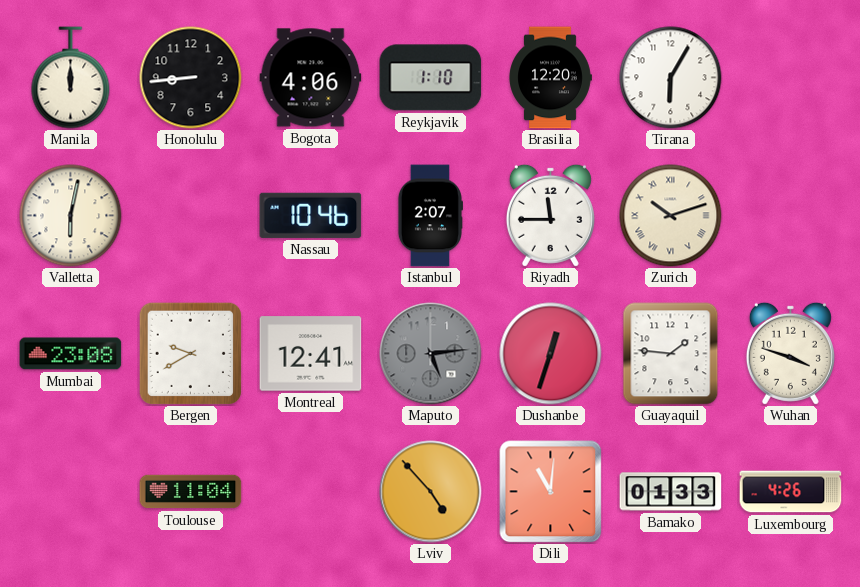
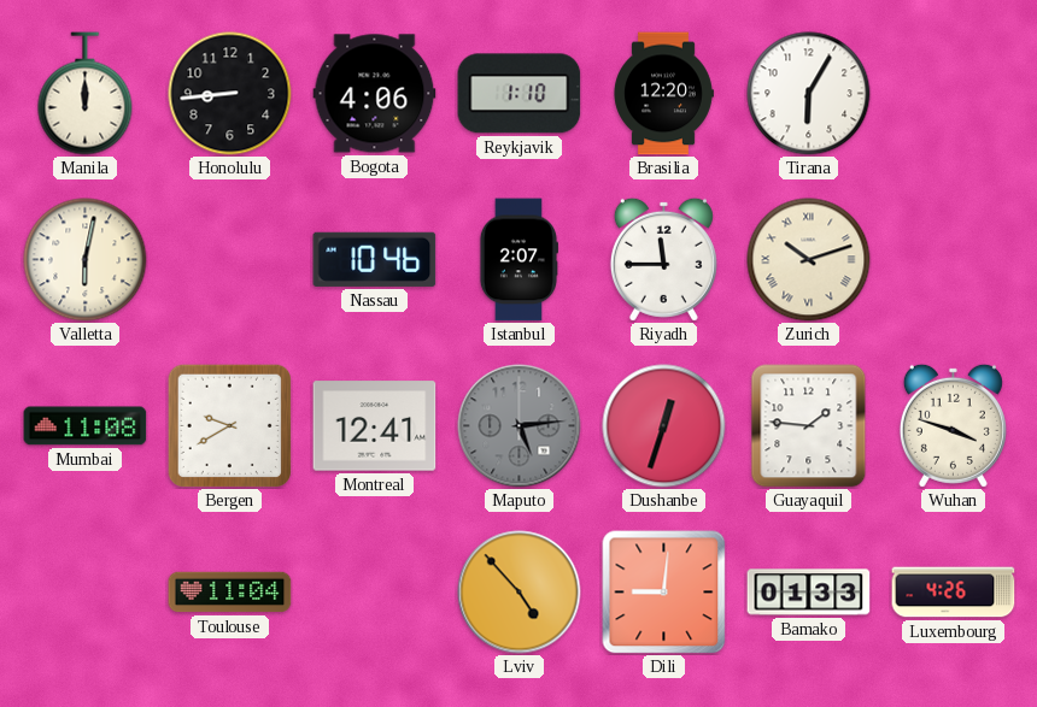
Mumbai: 23:08 -> 11:08
Dili: 11:01 -> 9:01
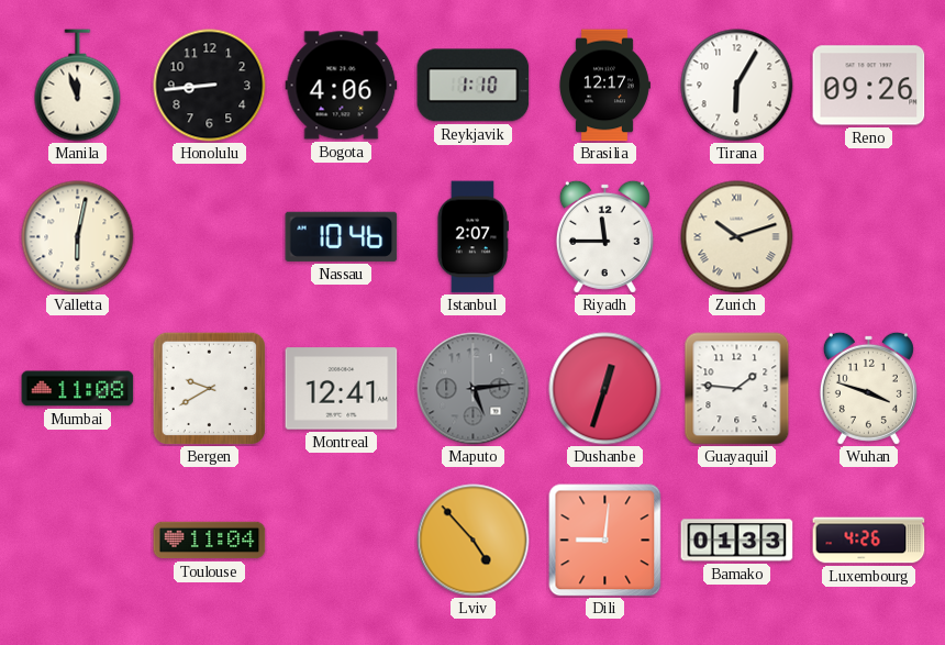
Manila: 12:00 -> 11:57
Brasilia: 12:20 -> 12:17
Reno: none -> 09:26
